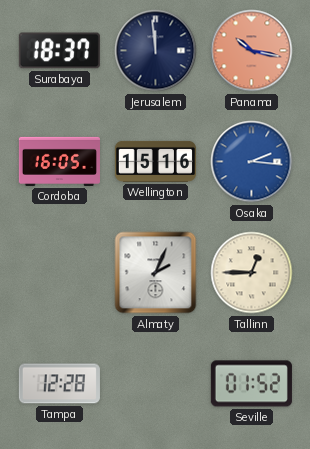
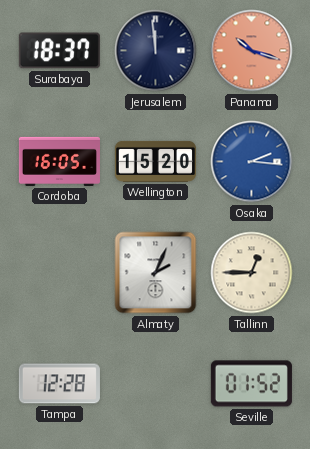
Panama: 10:17 -> 10:18
Wellington: 15:16 -> 15:20
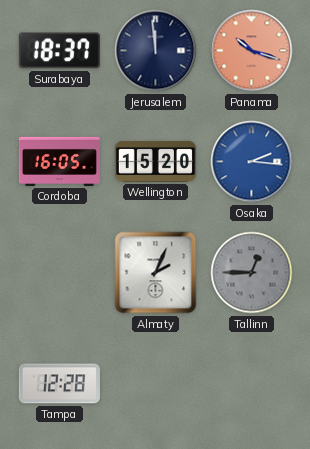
Tallinn dial: cream -> grey
Seville: 01:52 -> none
